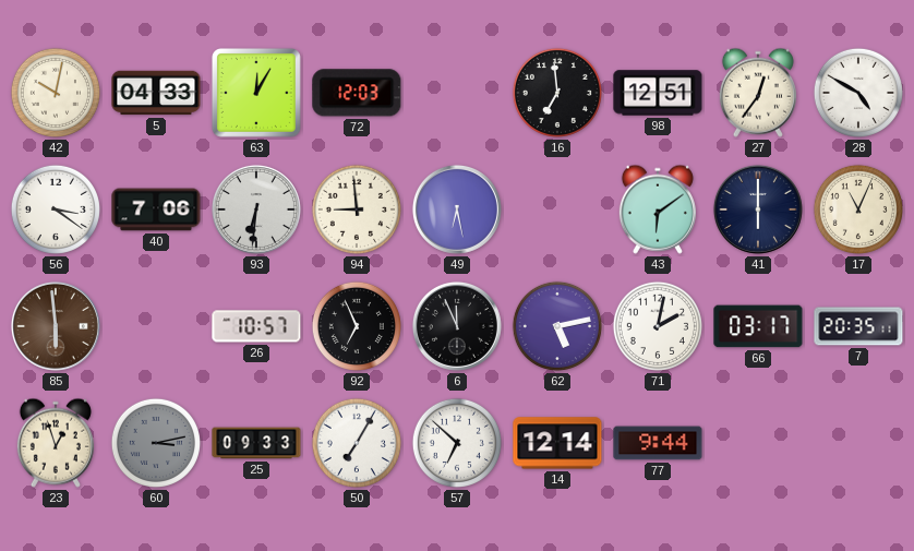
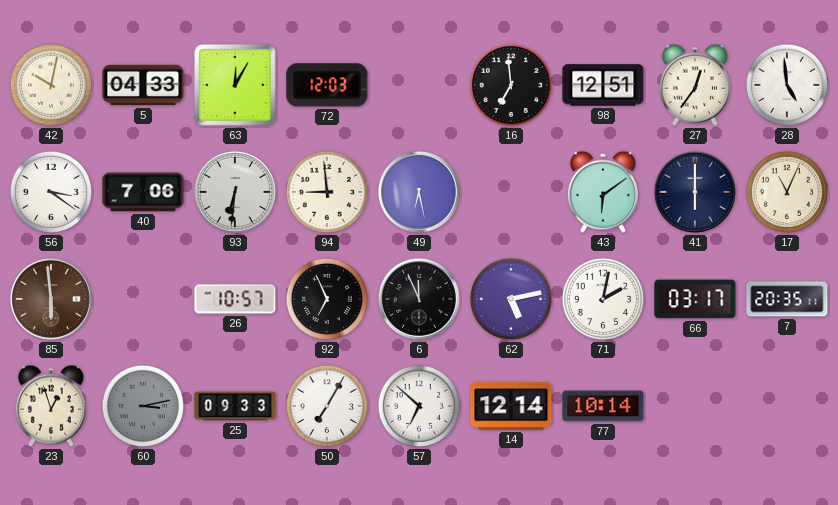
28: 4:50 -> 4:59
77: 9:44 -> 10:14
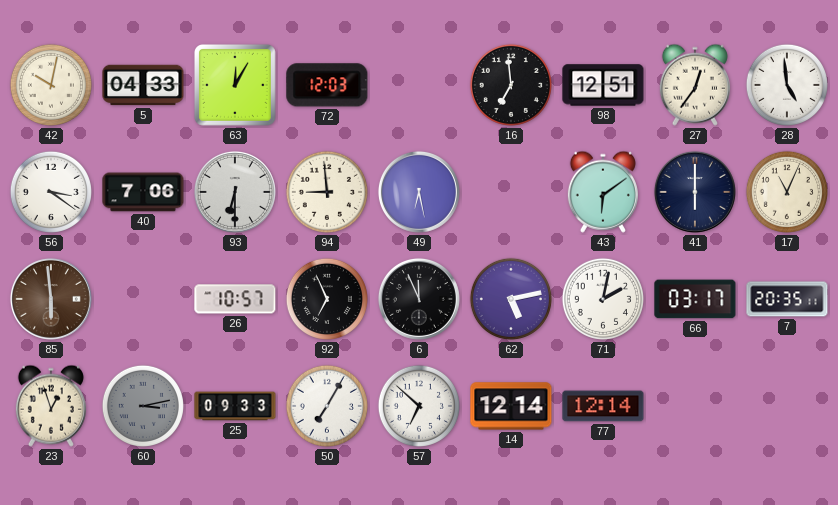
93: 6:31 -> 6:30
77: 10:14 -> 12:14
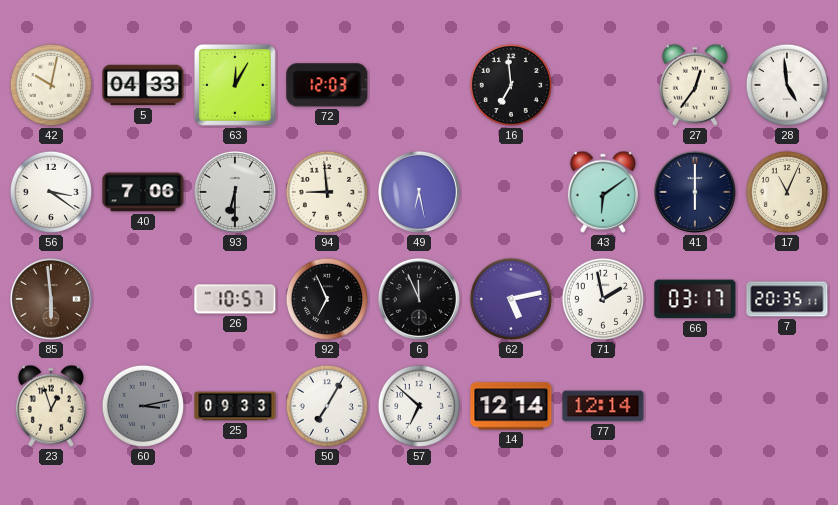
98: 12:51 -> none
71: 2:02 -> 1:58
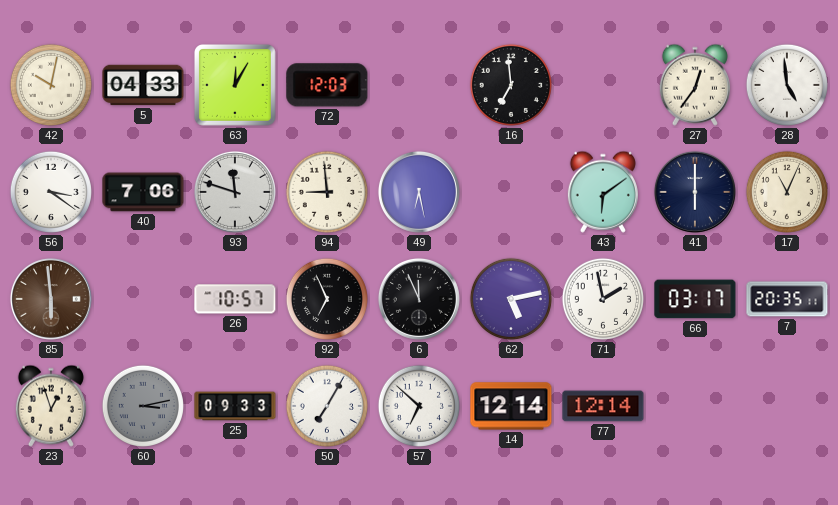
93: 6:30 -> 11:48
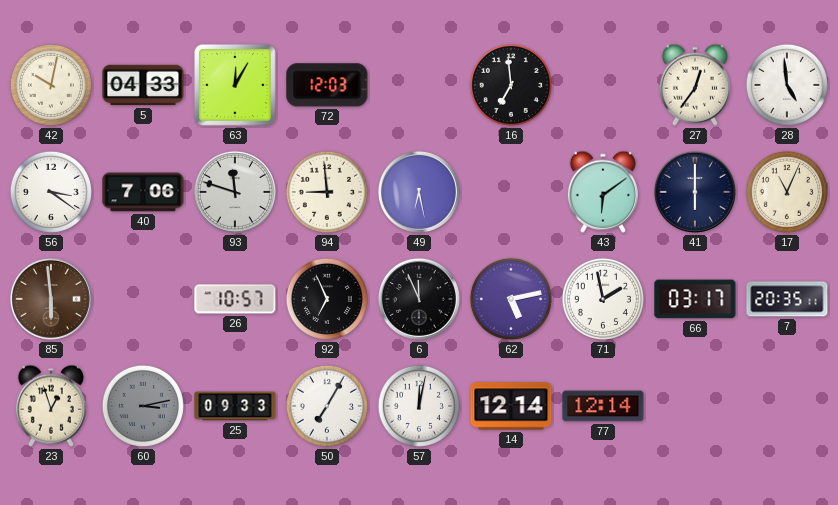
57: 6:52 -> 12:02
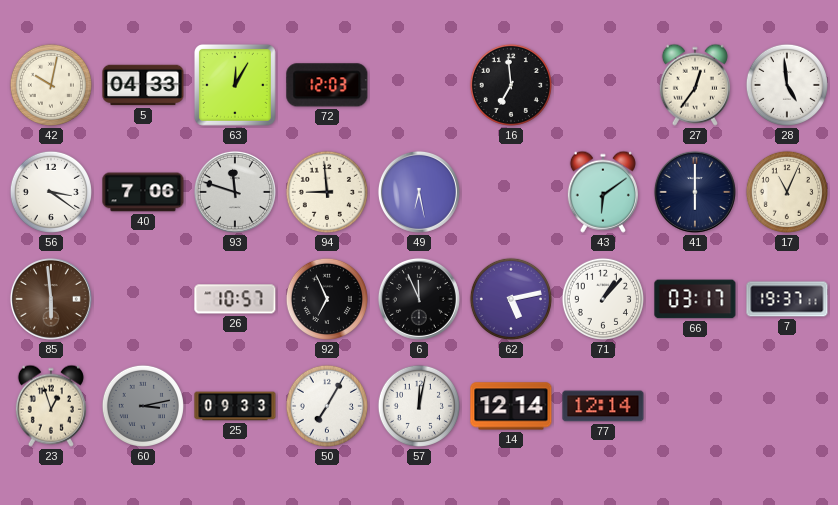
71: 1:58 -> 1:07
7: 20:35 -> 19:37
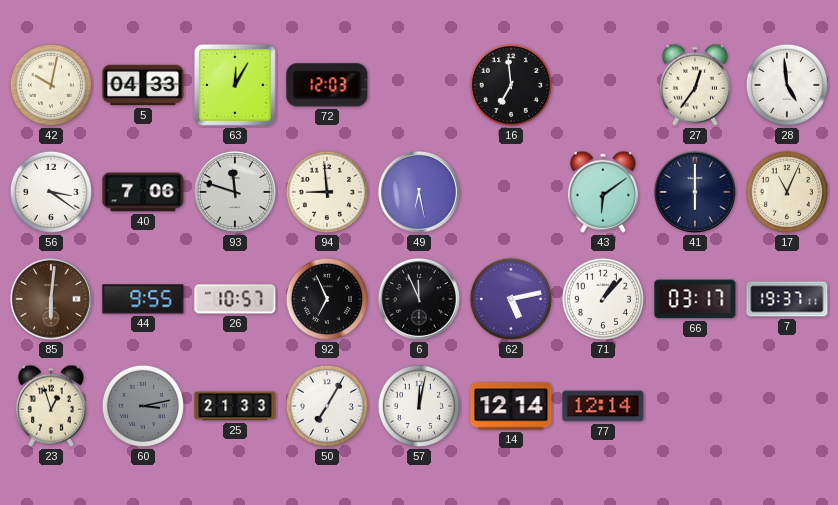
85: 5:59 -> 6:01
44: none -> 9:55
25: 09:33 -> 21:33
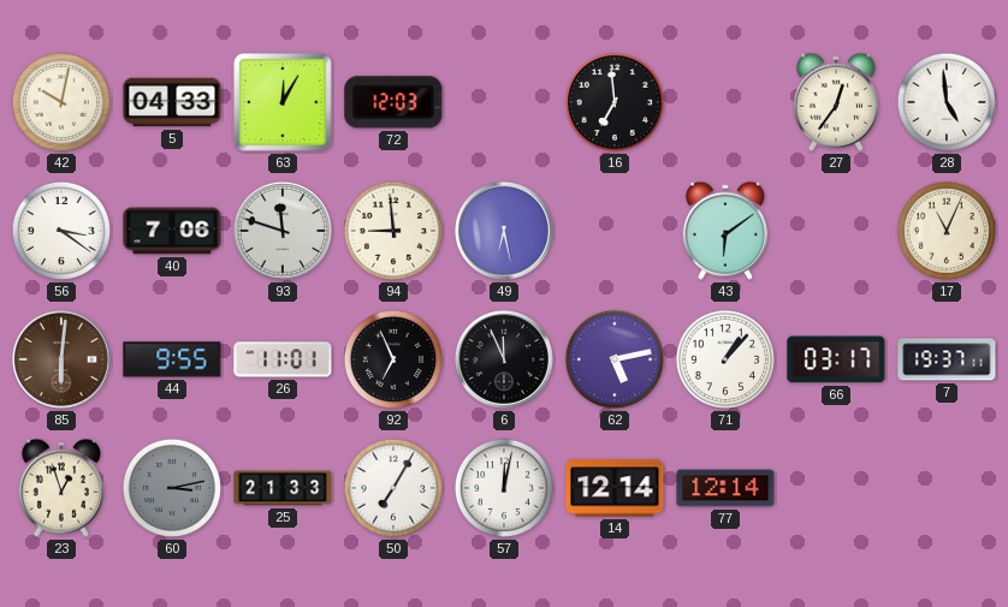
41: 6:00 -> none
26: 10:57 -> 11:01
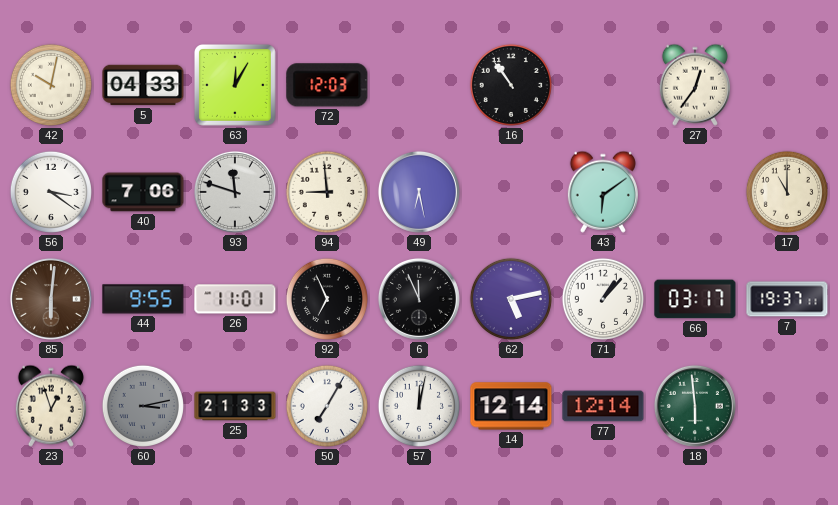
16: 6:59 -> 10:54
28: 4:59 -> none
17: 11:04 -> 11:00
18: none -> 5:59
